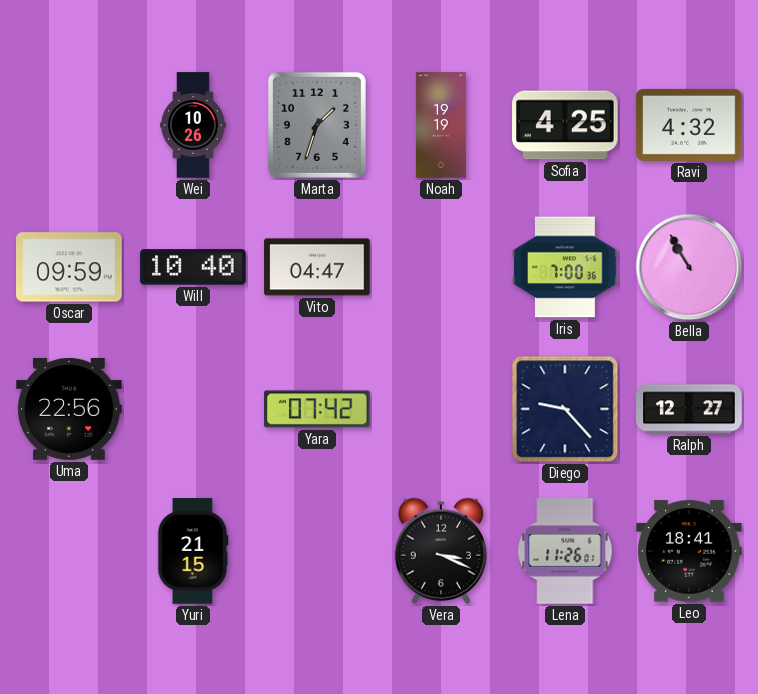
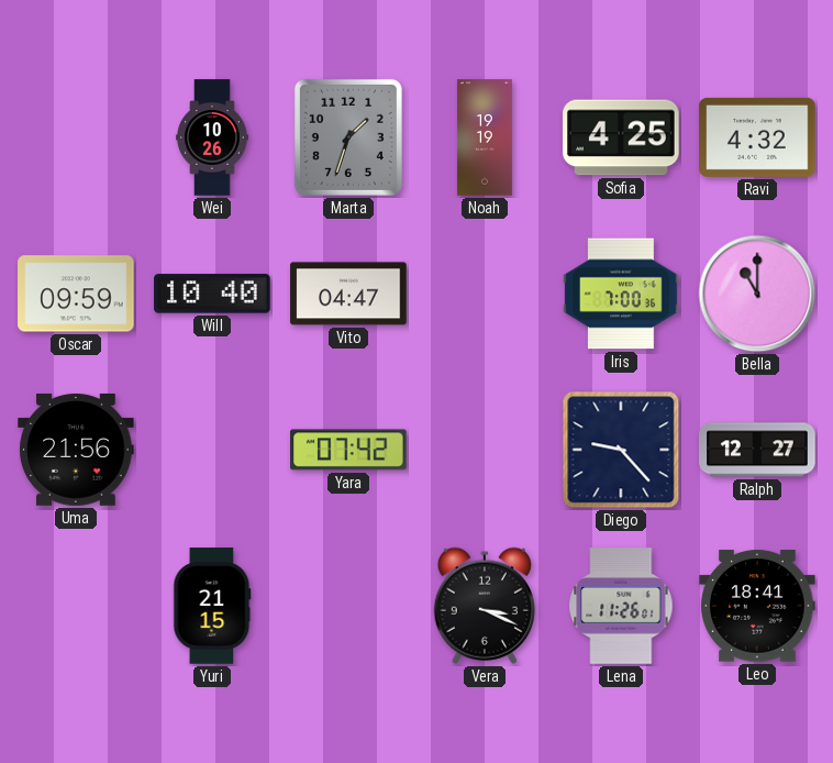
Bella: 10:55 -> 11:00
Uma: 22:56 -> 21:56
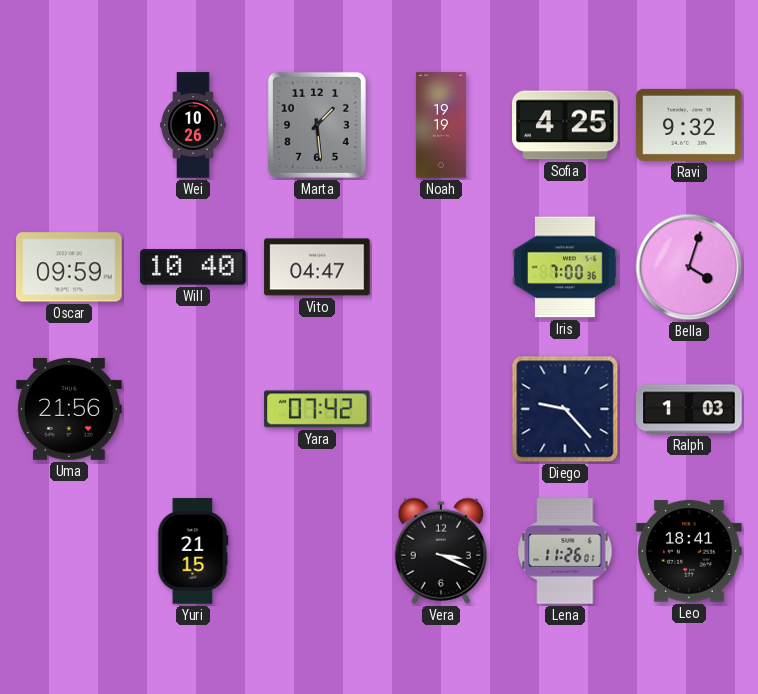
Marta: 1:33 -> 1:29
Ravi: 4:32 -> 9:32
Bella: 11:00 -> 4:03
Ralph: 12:27 -> 1:03
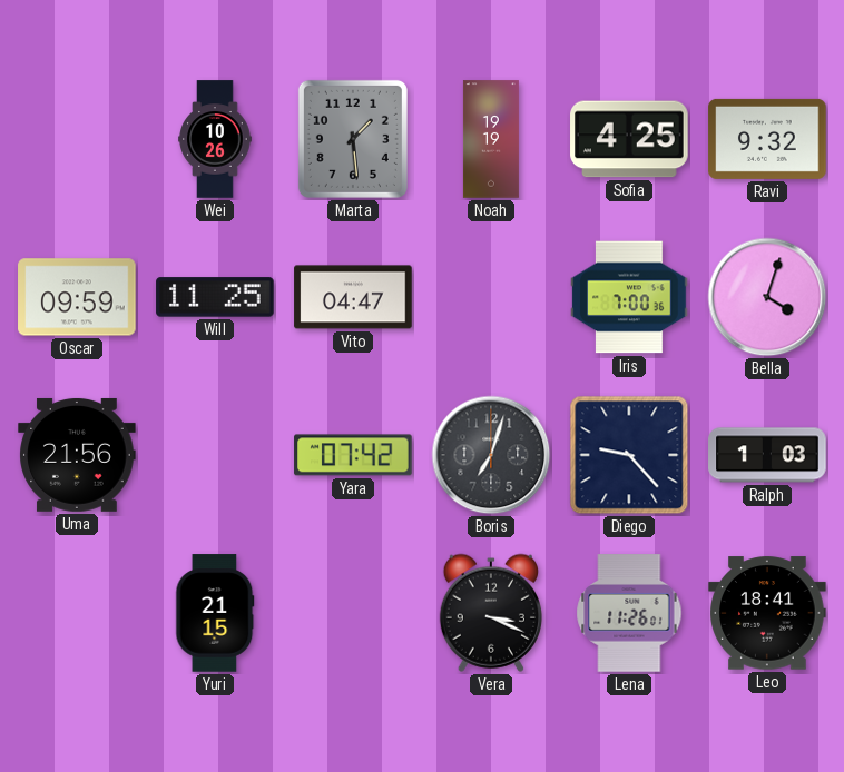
Will: 10:40 -> 11:25
Boris: none -> 7:03
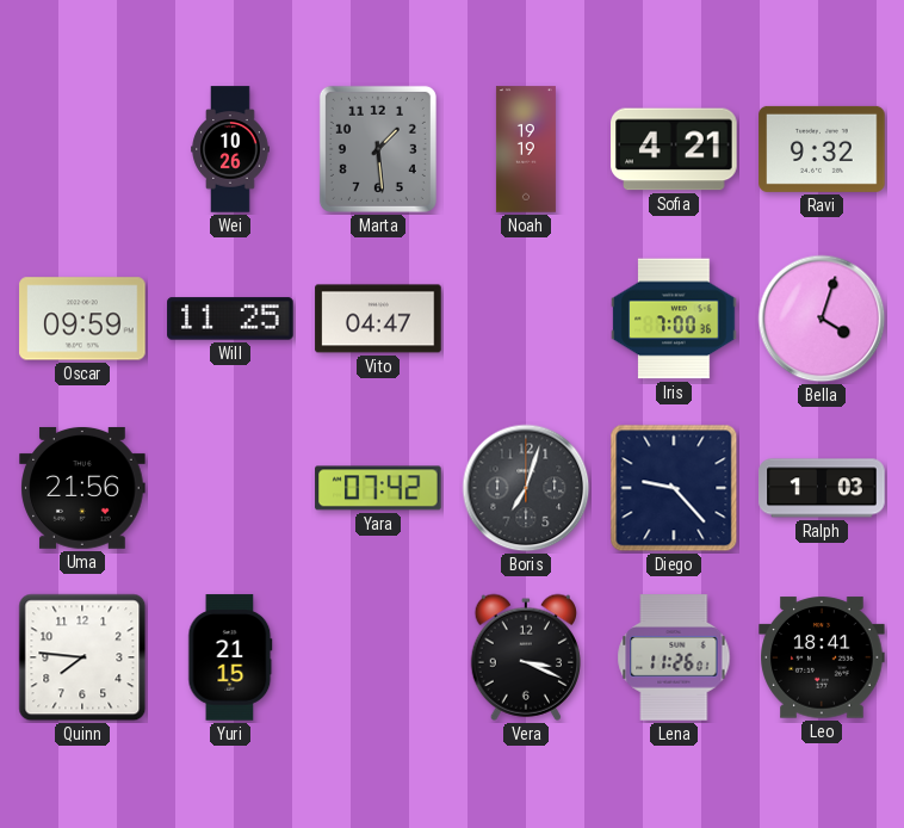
Sofia: 4:25 -> 4:21
Quinn: none -> 7:46
